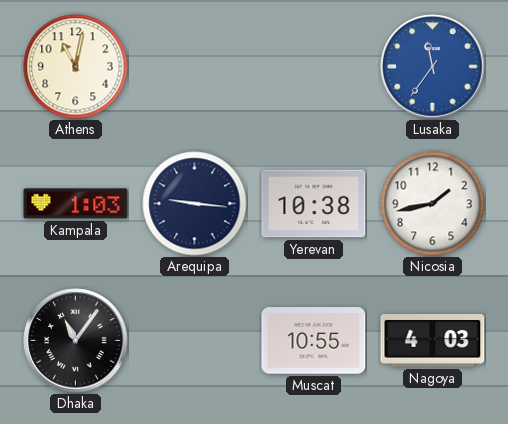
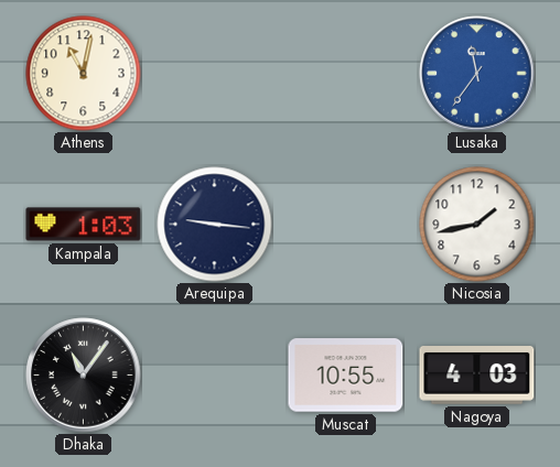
Yerevan: 10:38 -> none
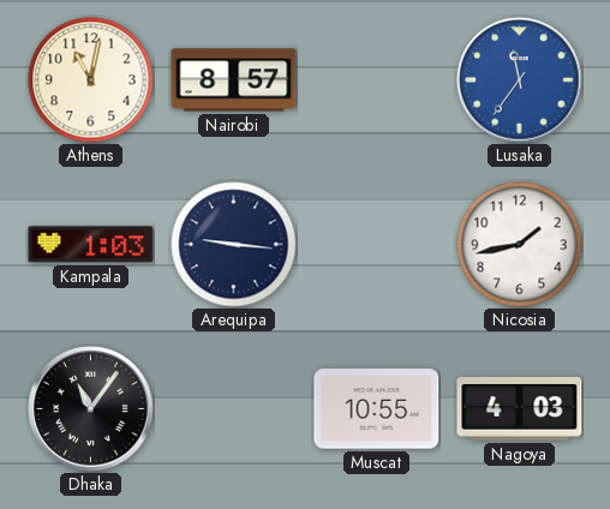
Nairobi: none -> 8:57
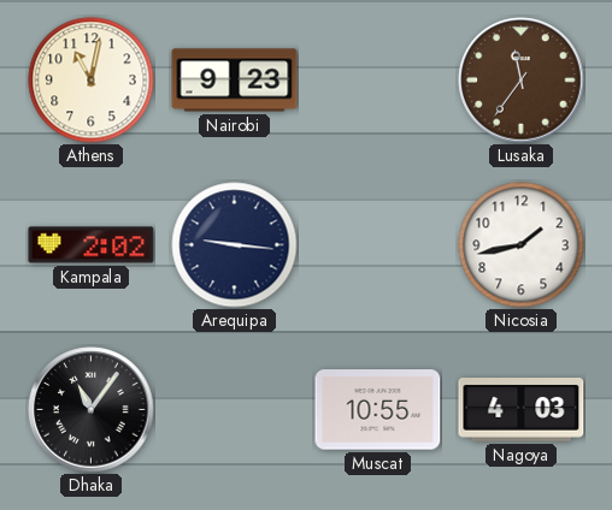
Nairobi: 8:57 -> 9:23
Lusaka dial: blue -> brown
Kampala: 1:03 -> 2:02
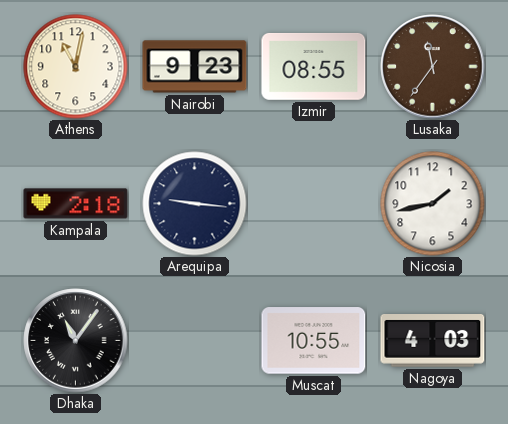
Izmir: none -> 08:55
Kampala: 2:02 -> 2:18
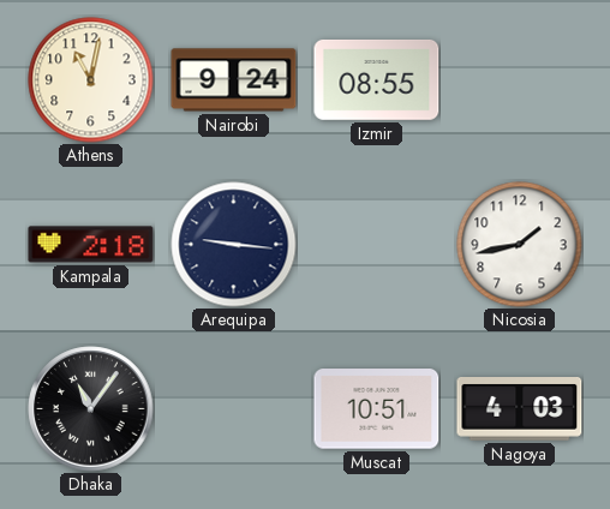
Nairobi: 9:23 -> 9:24
Lusaka: 11:36 -> none
Muscat: 10:55 -> 10:51
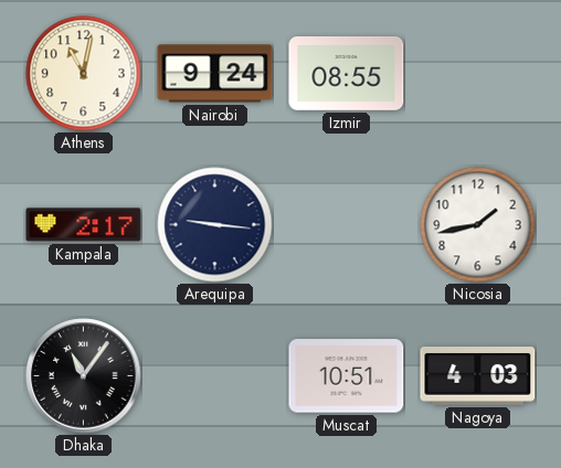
Kampala: 2:18 -> 2:17
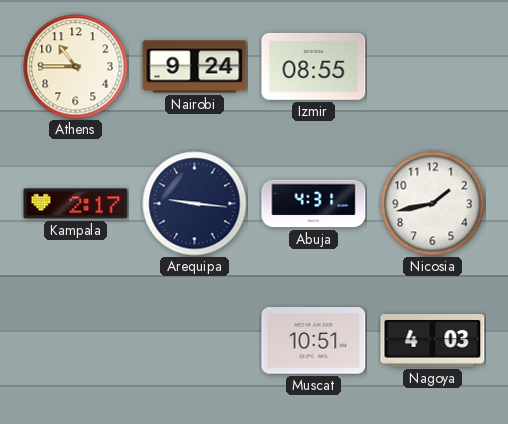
Athens: 11:02 -> 10:45
Abuja: none -> 4:31
Dhaka: 11:06 -> none
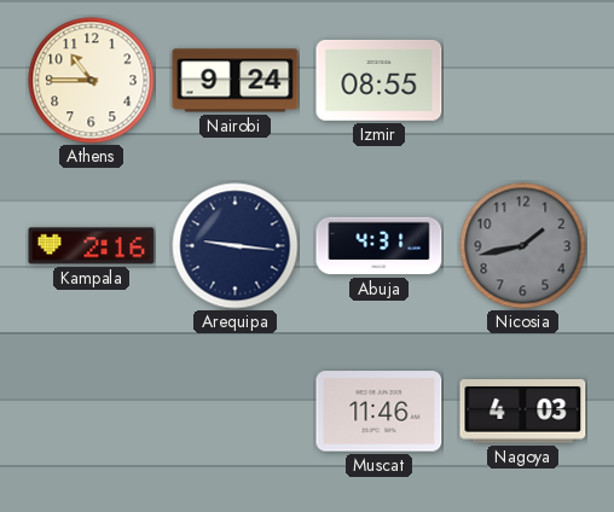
Kampala: 2:17 -> 2:16
Nicosia dial: white -> grey
Muscat: 10:51 -> 11:46
